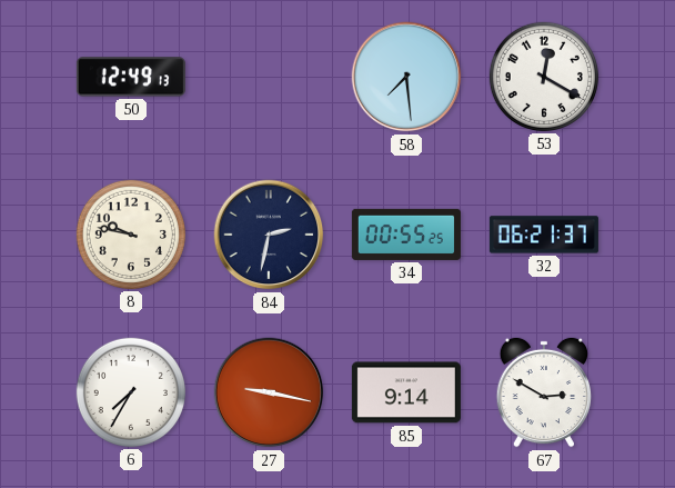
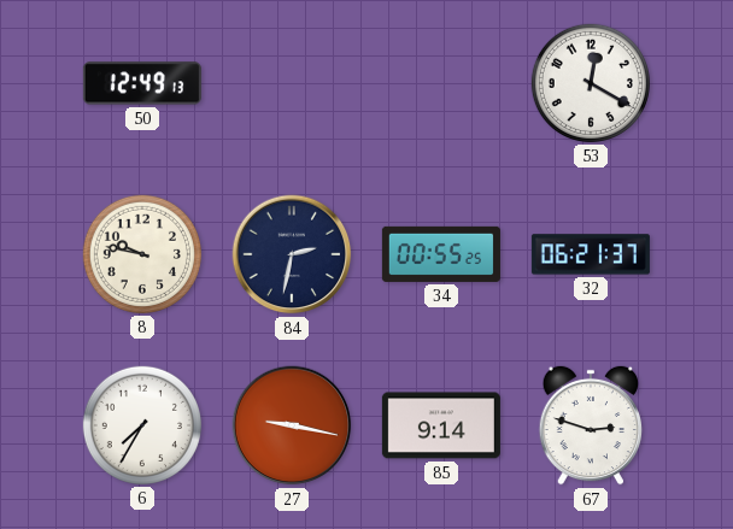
58: 7:29 -> none
67: 2:50 -> 2:48
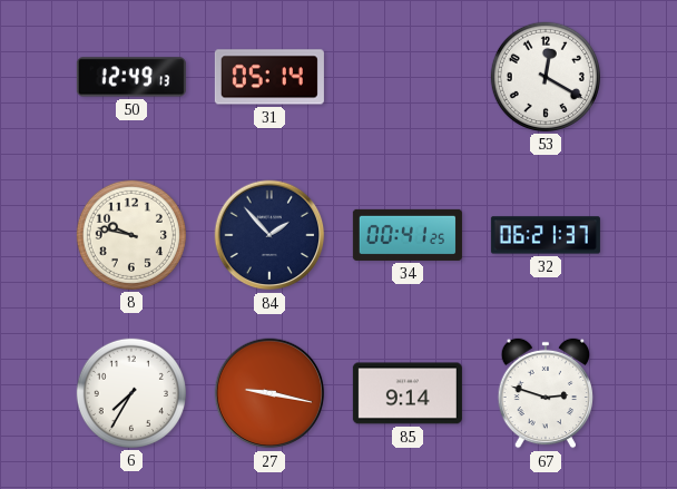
31: none -> 05:14
84: 2:32 -> 1:53
34: 00:55 -> 00:41
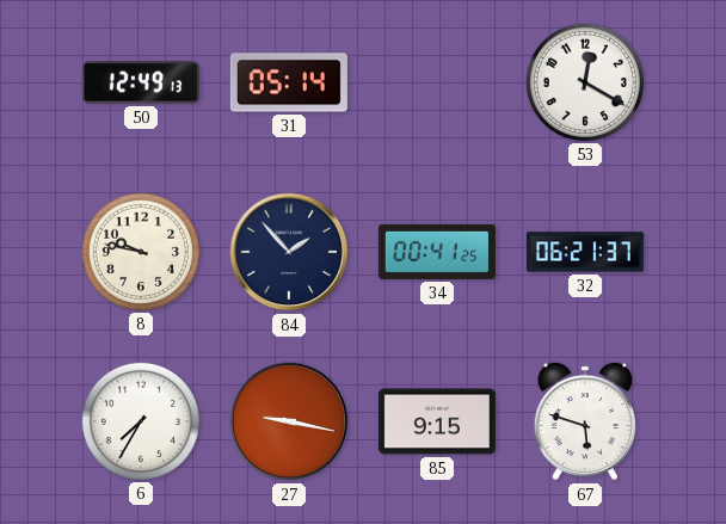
85: 9:14 -> 9:15
67: 2:48 -> 5:48
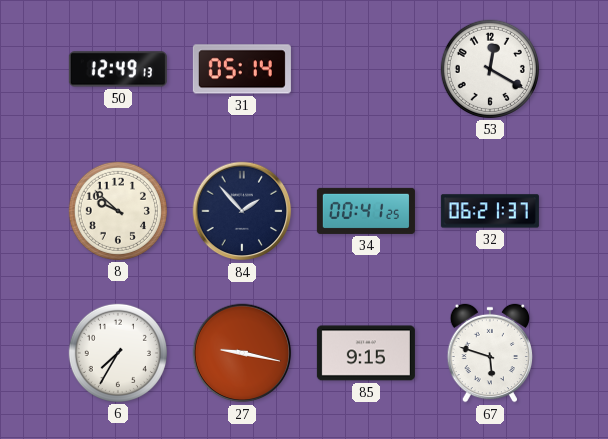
8: 9:47 -> 9:52
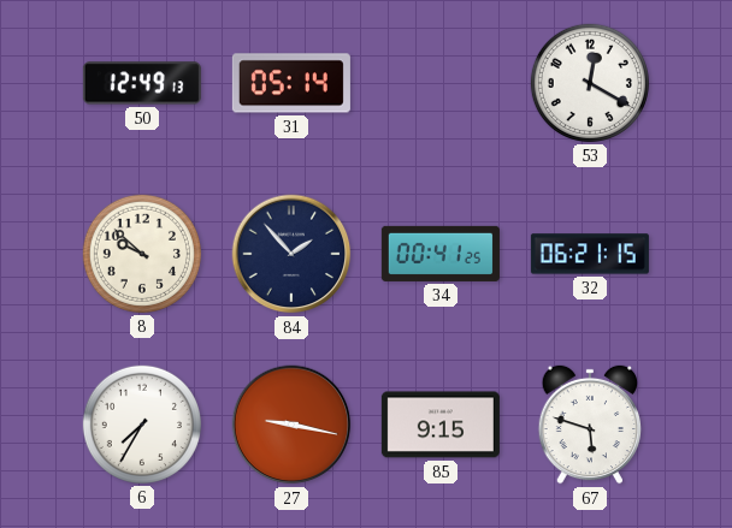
32: 06:21:37 -> 06:21:15
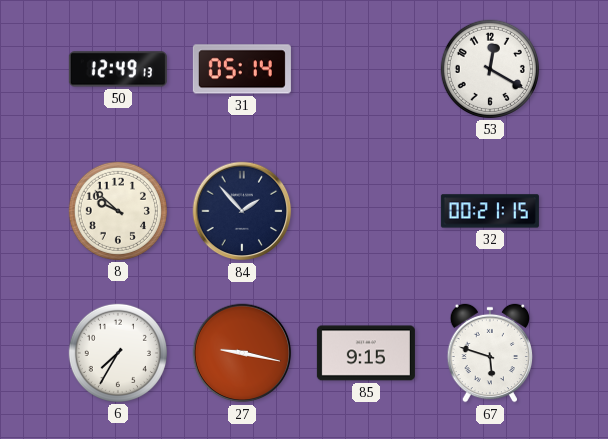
34: 00:41 -> none
32: 06:21 -> 00:21
